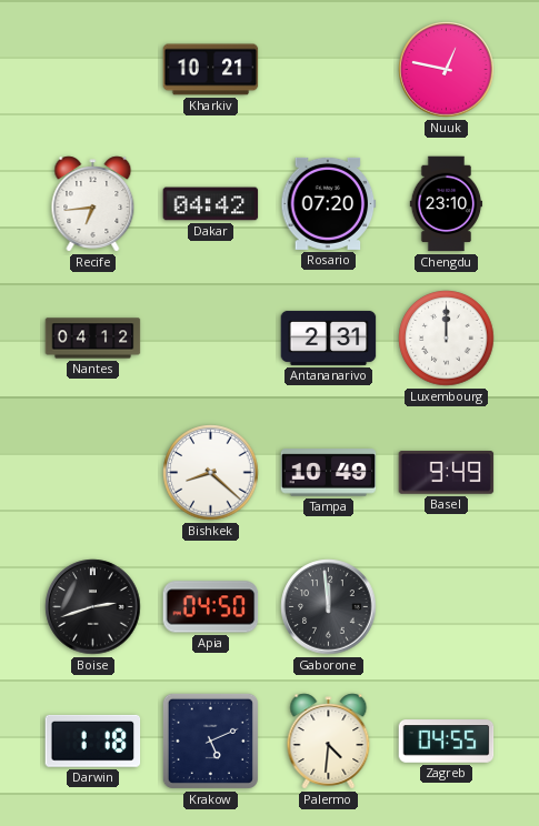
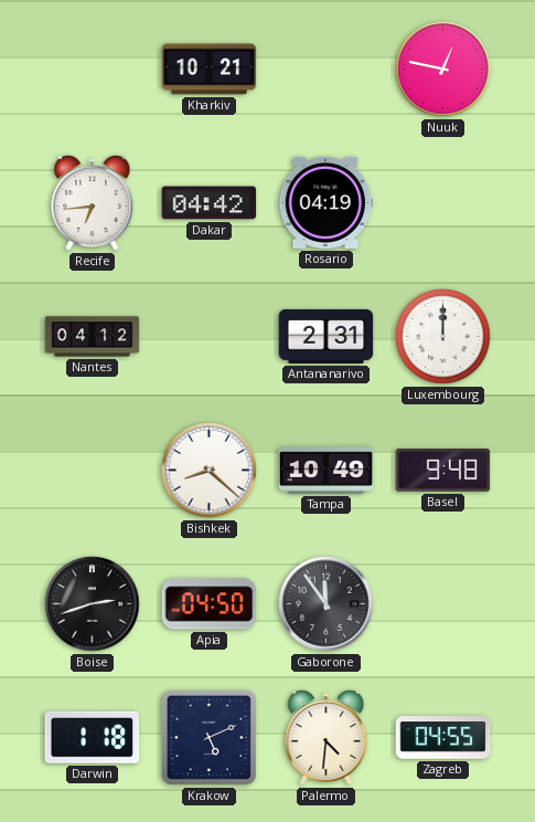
Rosario: 07:20 -> 04:19
Chengdu: 23:10 -> none
Basel: 9:49 -> 9:48
Gaborone: 11:59 -> 11:54
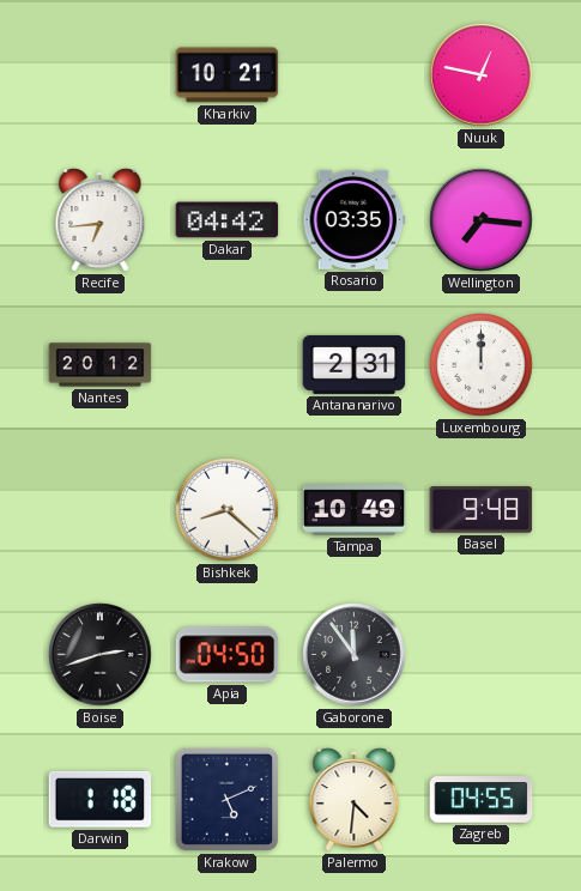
Rosario: 04:19 -> 03:35
Wellington: none -> 7:16
Nantes: 04:12 -> 20:12
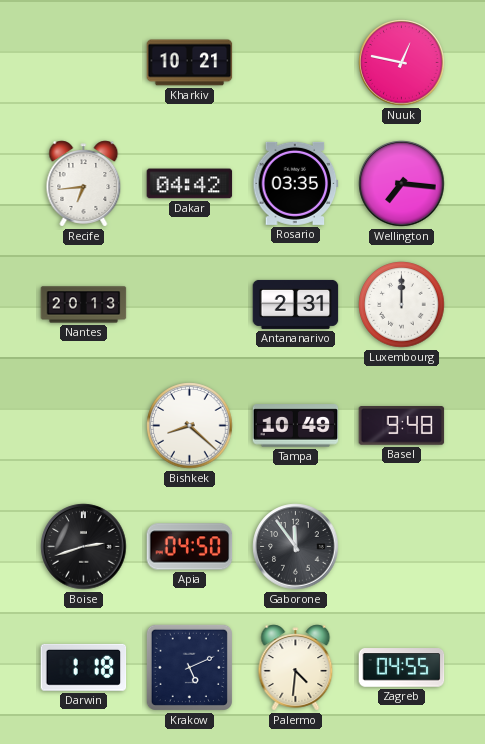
Nantes: 20:12 -> 20:13
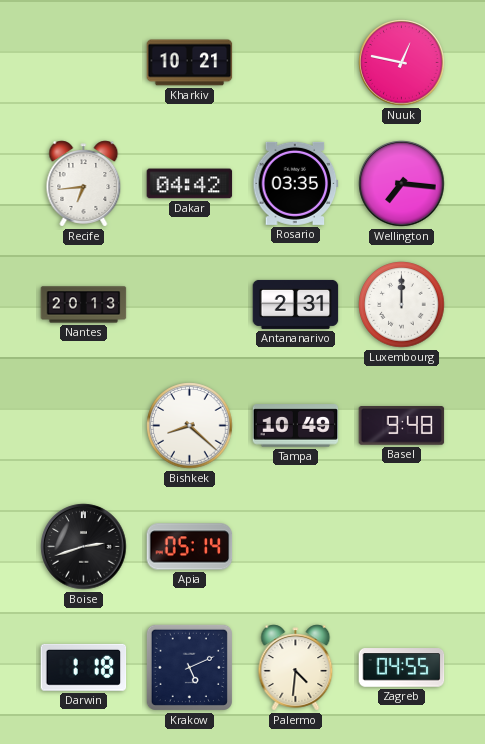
Apia: 04:50 -> 05:14
Gaborone: 11:54 -> none
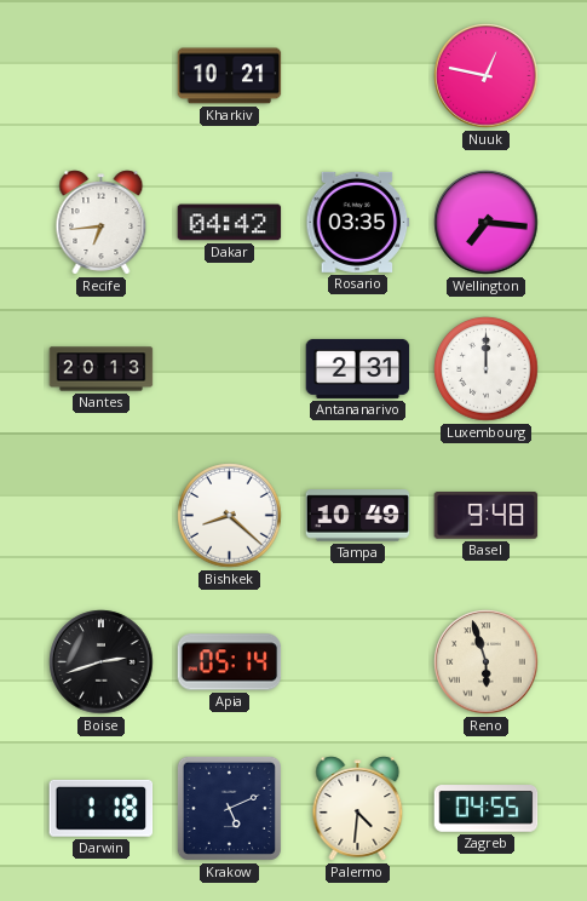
Reno: none -> 5:57
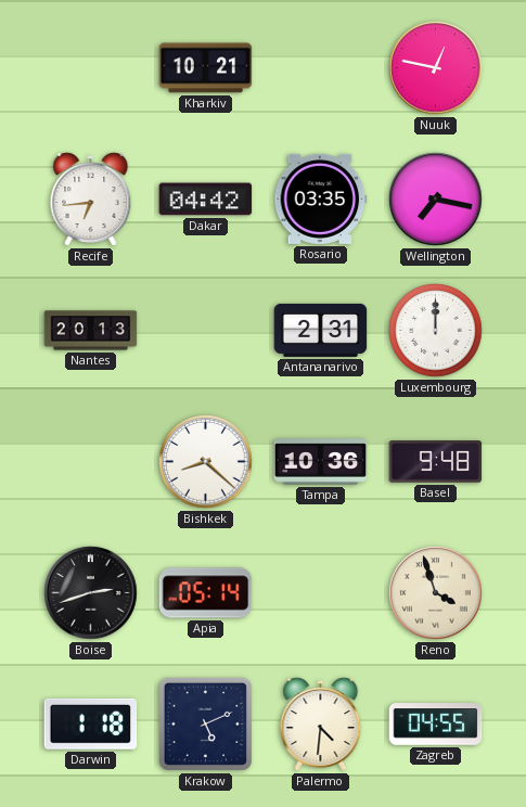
Wellington: 7:16 -> 7:17
Tampa: 10:49 -> 10:36
Reno: 5:57 -> 3:57
